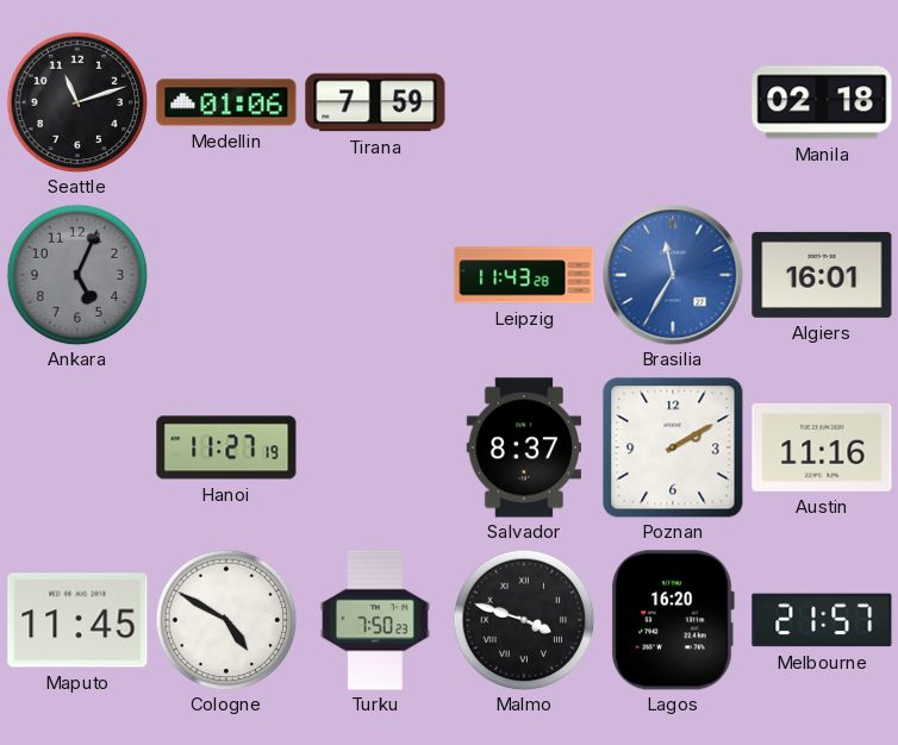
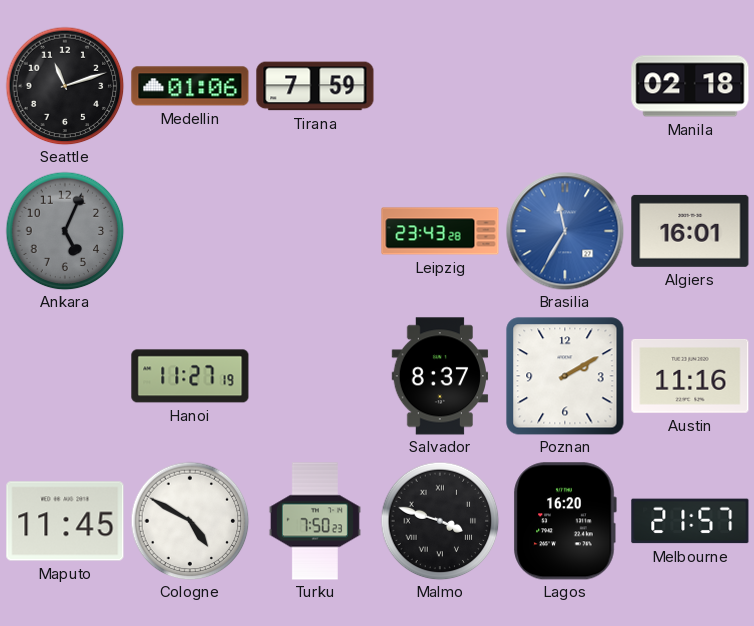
Leipzig: 11:43 -> 23:43
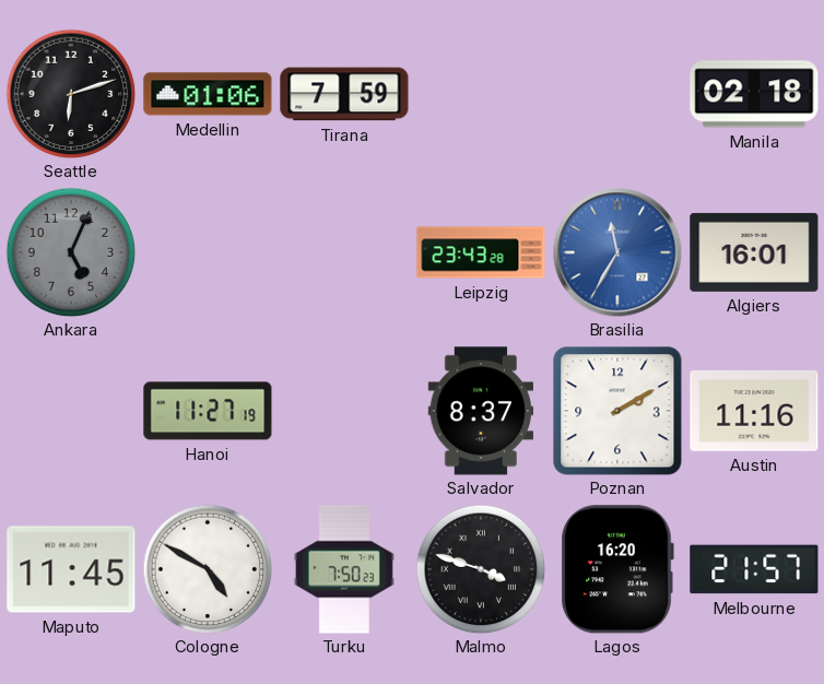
Seattle: 11:12 -> 6:12
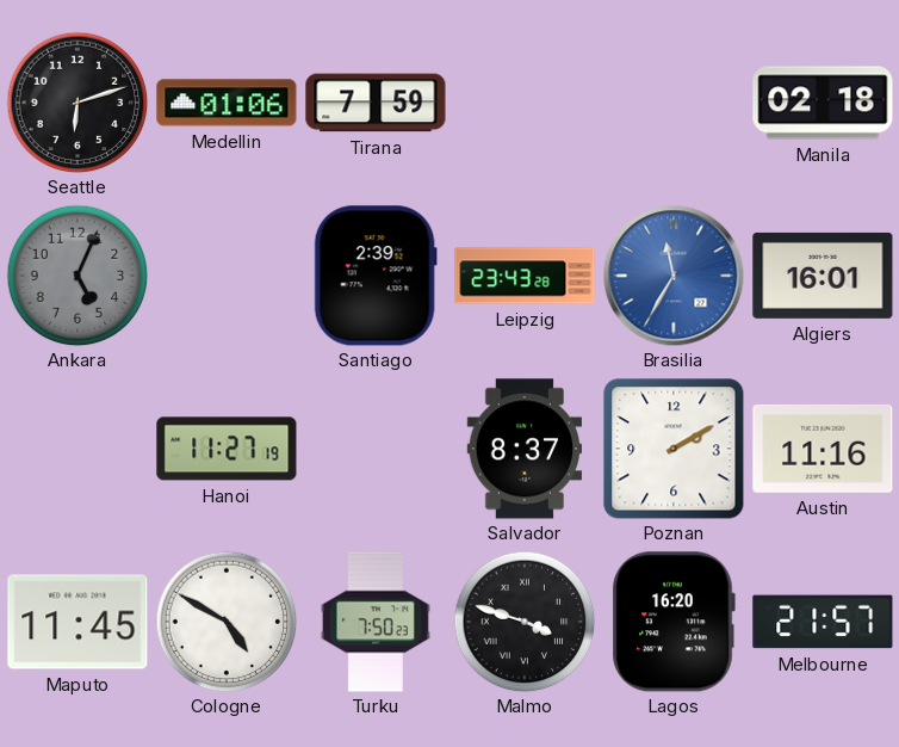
Santiago: none -> 2:39
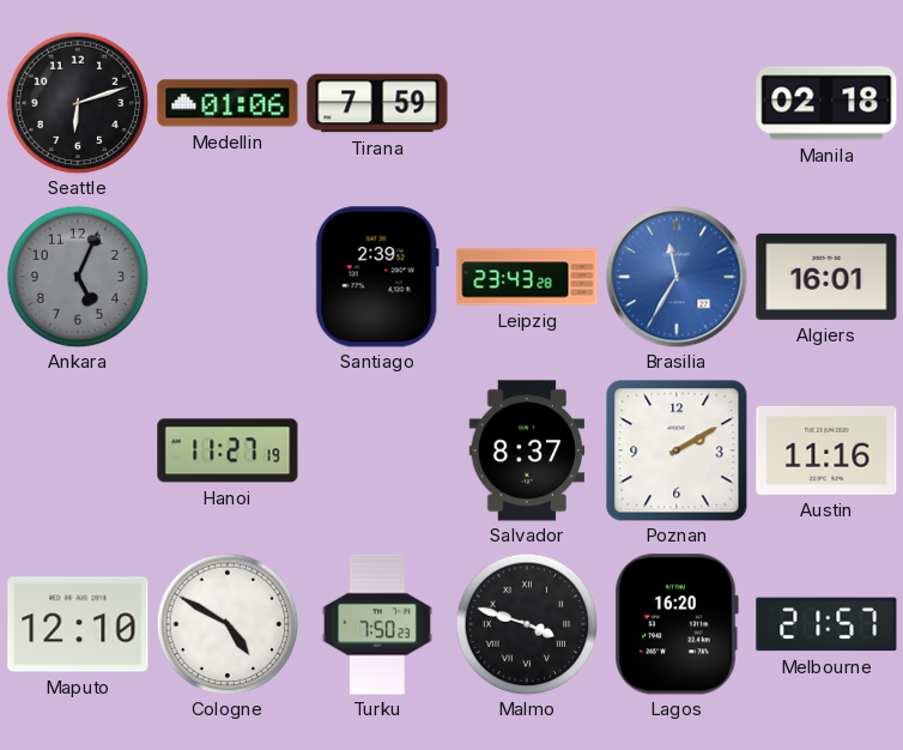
Maputo: 11:45 -> 12:10
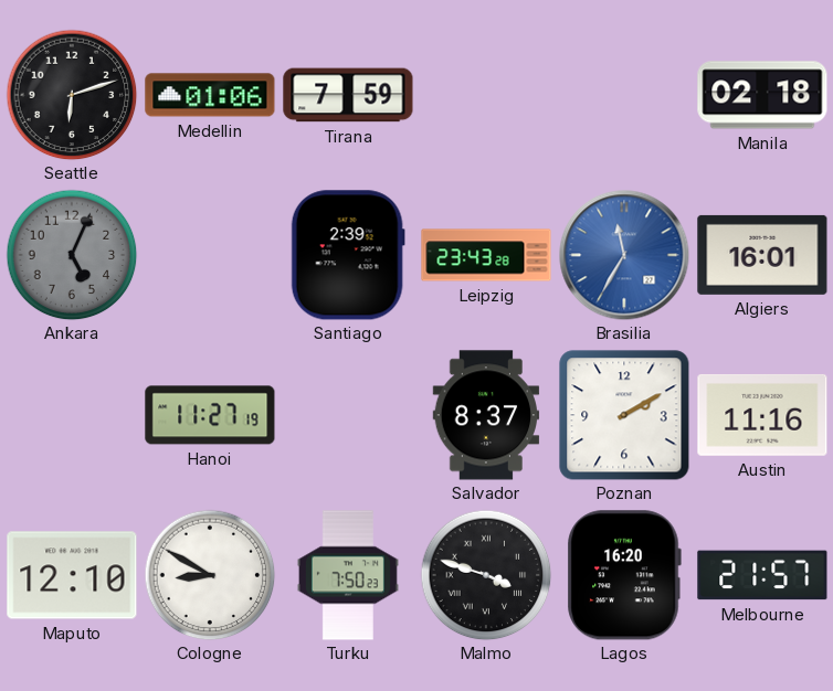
Cologne: 4:50 -> 8:50
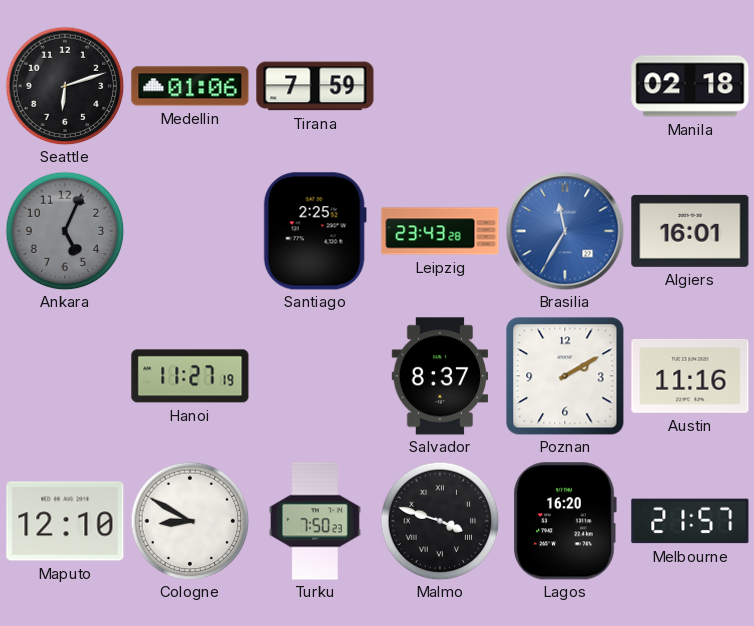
Santiago: 2:39 -> 2:25
